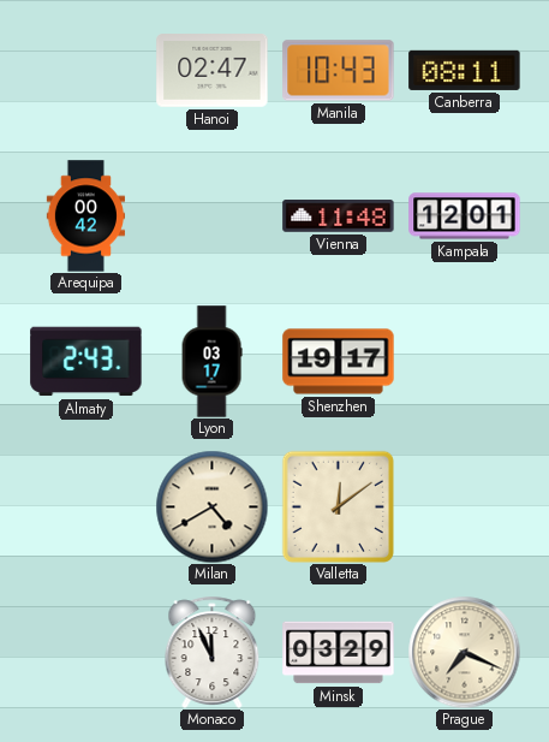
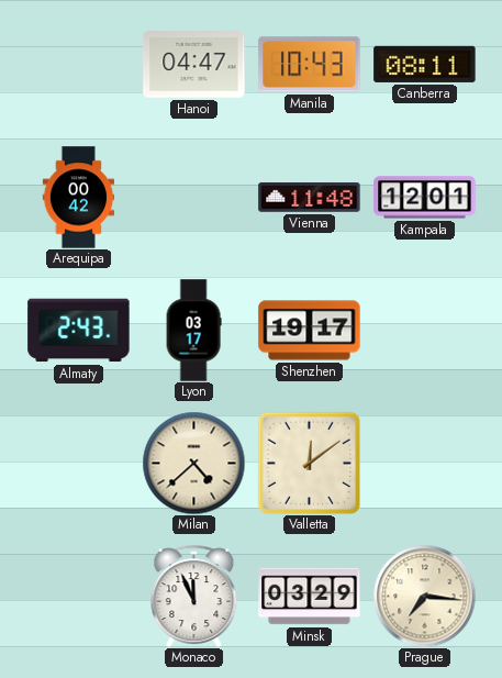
Hanoi: 02:47 -> 04:47
Milan: 4:40 -> 4:38
Prague: 7:19 -> 7:16
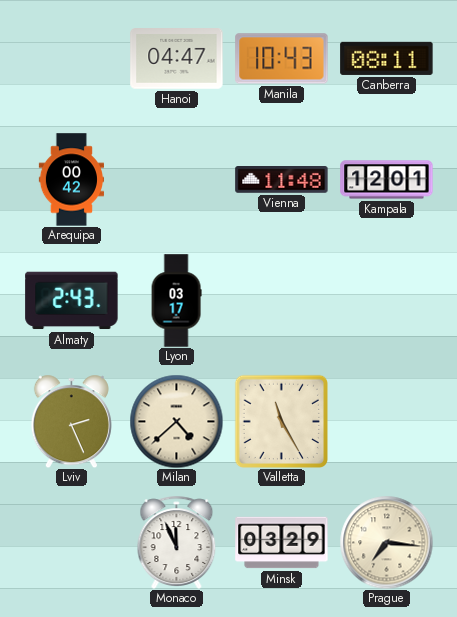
Shenzhen: 19:17 -> none
Lviv: none -> 2:26
Valletta: 12:09 -> 11:25
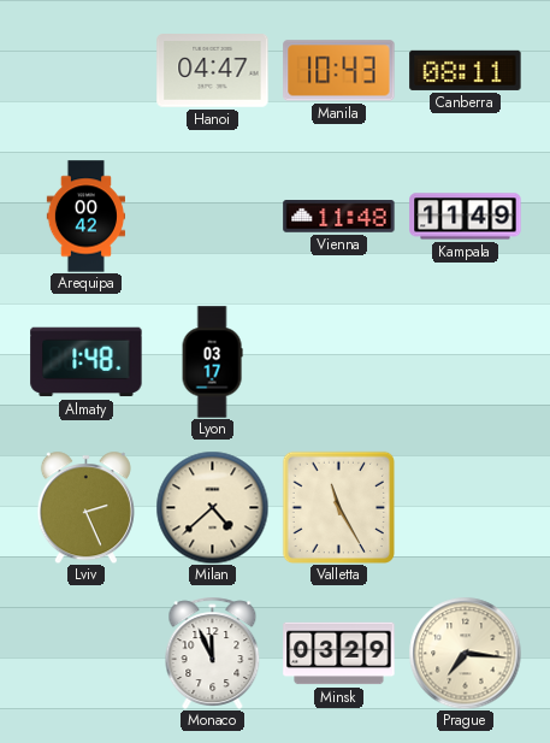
Kampala: 12:01 -> 11:49
Almaty: 2:43 -> 1:48
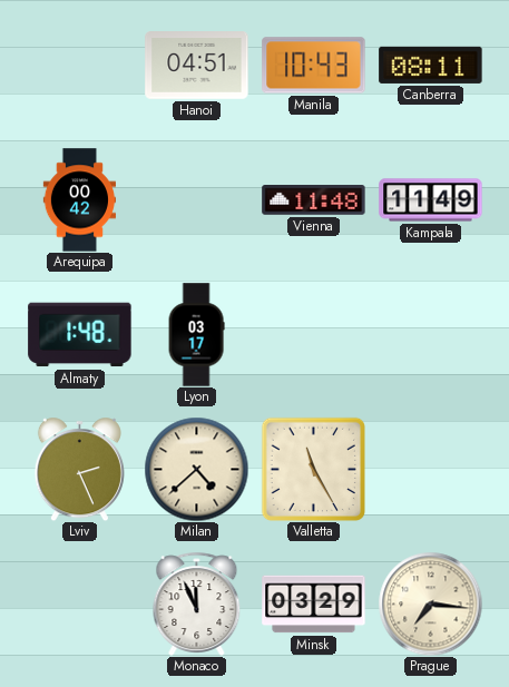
Hanoi: 04:47 -> 04:51
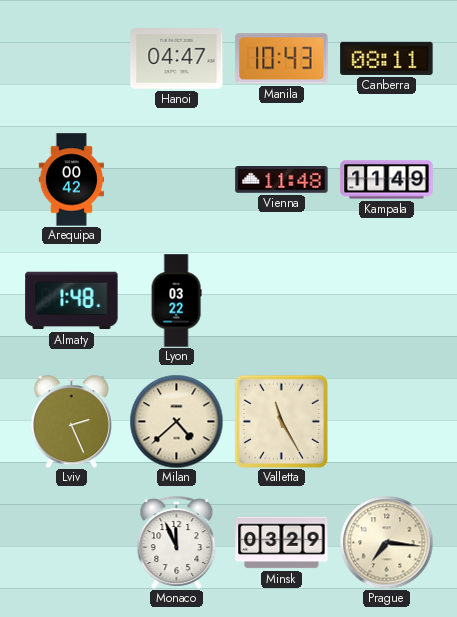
Hanoi: 04:51 -> 04:47
Lyon: 03:17 -> 03:22
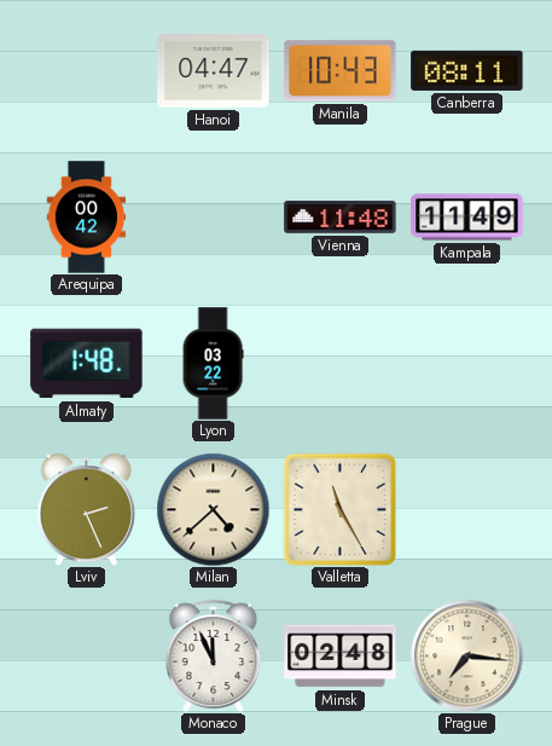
Minsk: 03:29 -> 02:48
